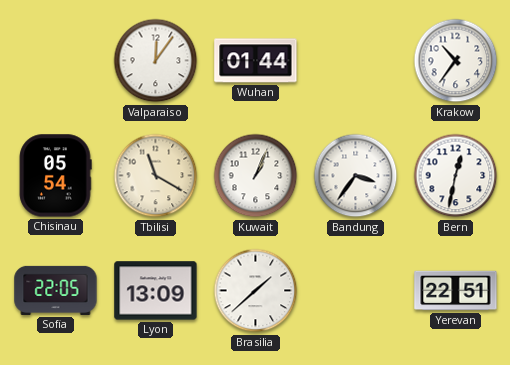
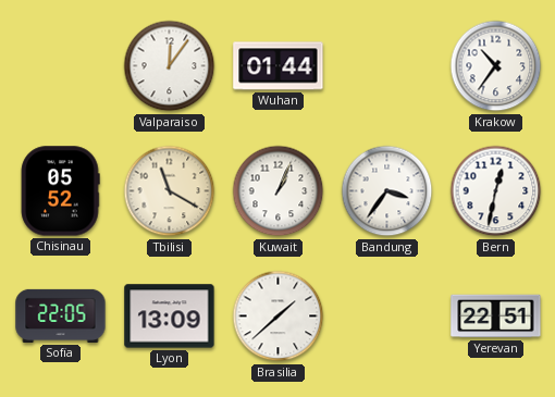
Chisinau: 05:54 -> 05:52
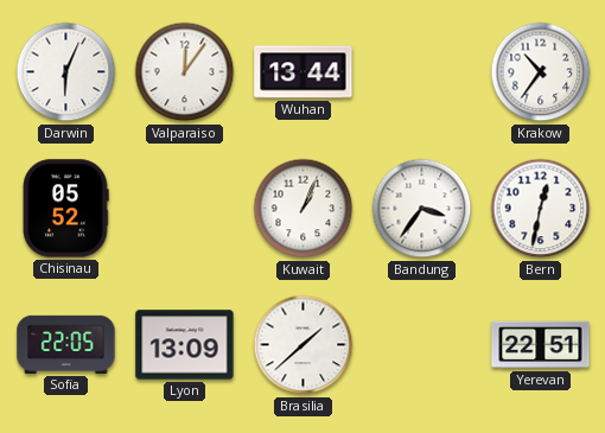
Darwin: none -> 6:04
Wuhan: 01:44 -> 13:44
Tbilisi: 11:20 -> none
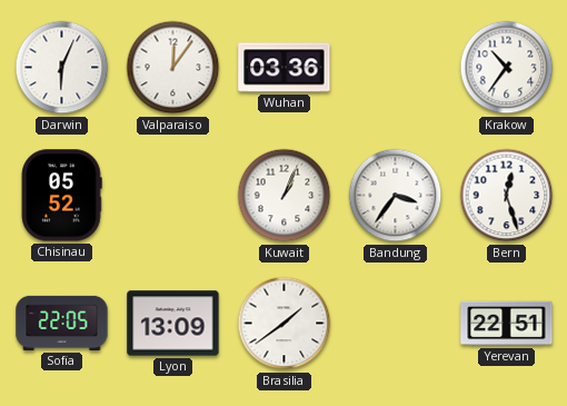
Wuhan: 13:44 -> 03:36
Bern: 12:32 -> 12:27
Brasilia: 1:38 -> 1:39
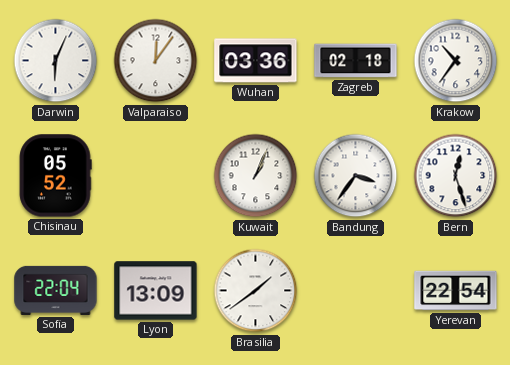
Zagreb: none -> 02:18
Sofia: 22:05 -> 22:04
Yerevan: 22:51 -> 22:54
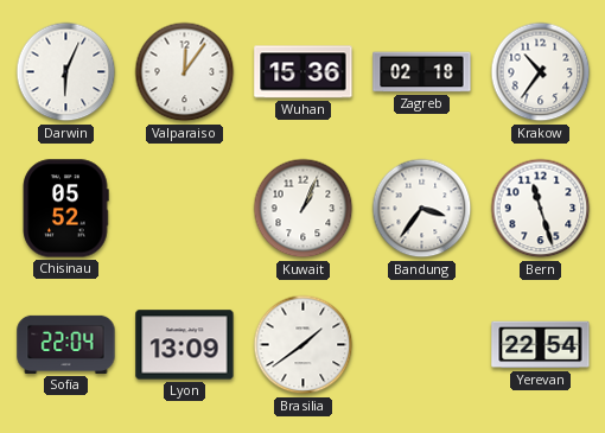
Wuhan: 03:36 -> 15:36
Bern: 12:27 -> 11:27
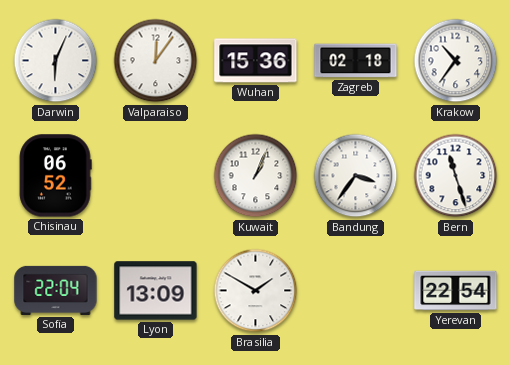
Chisinau: 05:52 -> 06:52
Brasilia: 1:39 -> 1:50
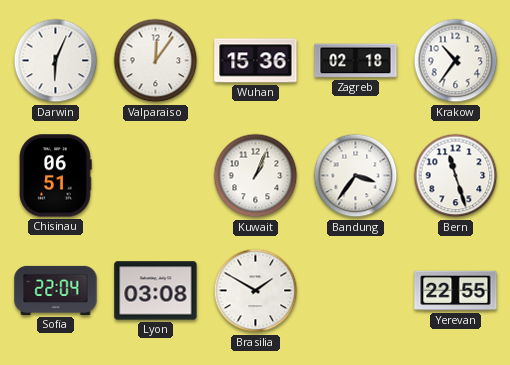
Chisinau: 06:52 -> 06:51
Lyon: 13:09 -> 03:08
Yerevan: 22:54 -> 22:55
